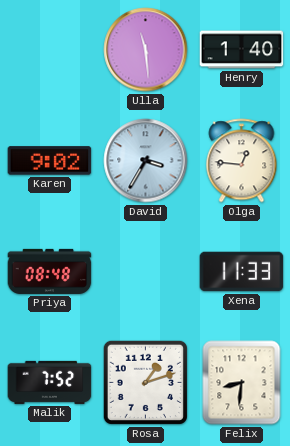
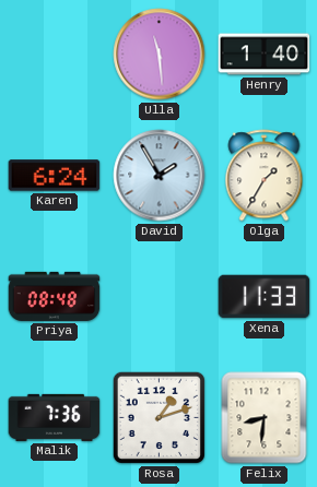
Karen: 9:02 -> 6:24
David: 3:35 -> 1:55
Olga: 12:46 -> 1:35
Malik: 7:52 -> 7:36
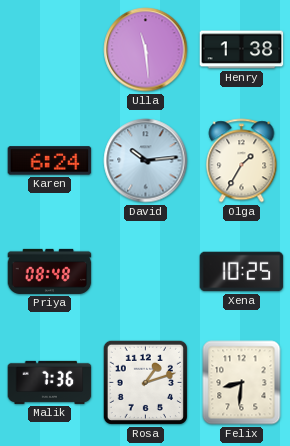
Henry: 1:40 -> 1:38
David: 1:55 -> 10:14
Xena: 11:33 -> 10:25
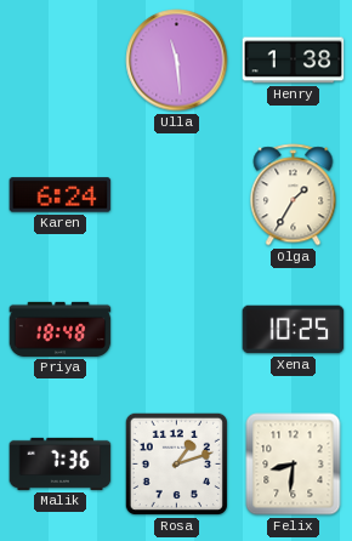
David: 10:14 -> none
Priya: 08:48 -> 18:48
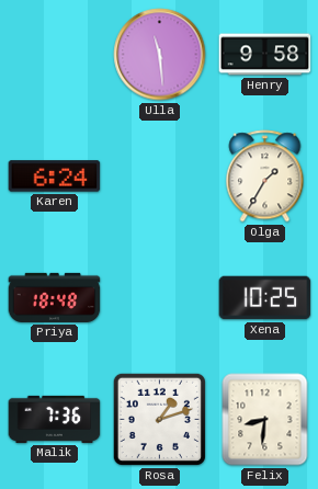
Henry: 1:38 -> 9:58
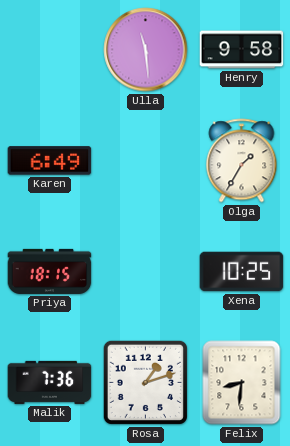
Karen: 6:24 -> 6:49
Priya: 18:48 -> 18:15
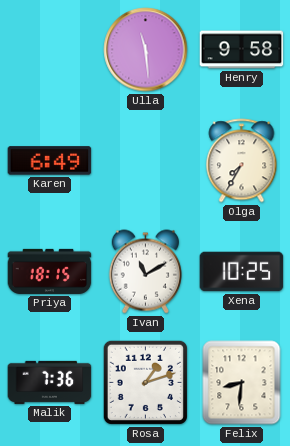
Olga: 1:35 -> 7:35
Ivan: none -> 11:10
